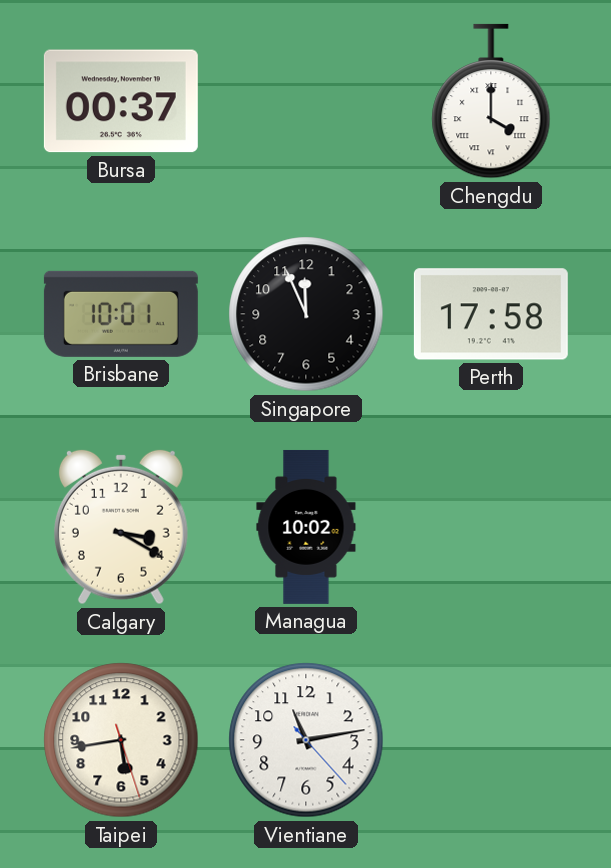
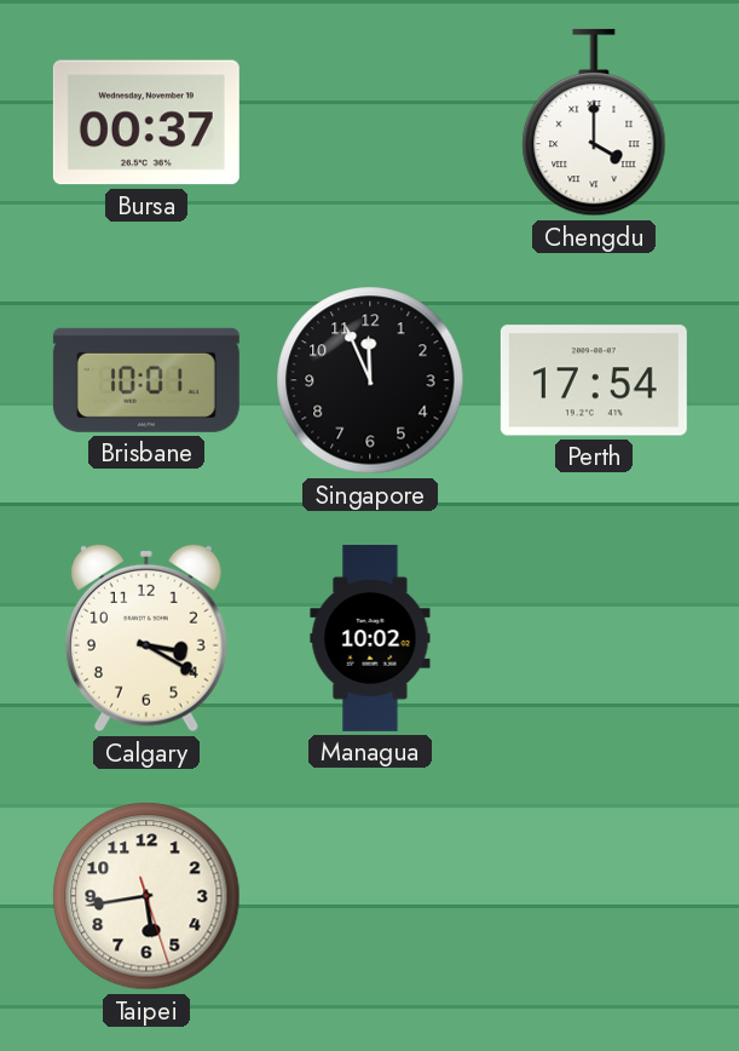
Perth: 17:58 -> 17:54
Vientiane: 11:13 -> none
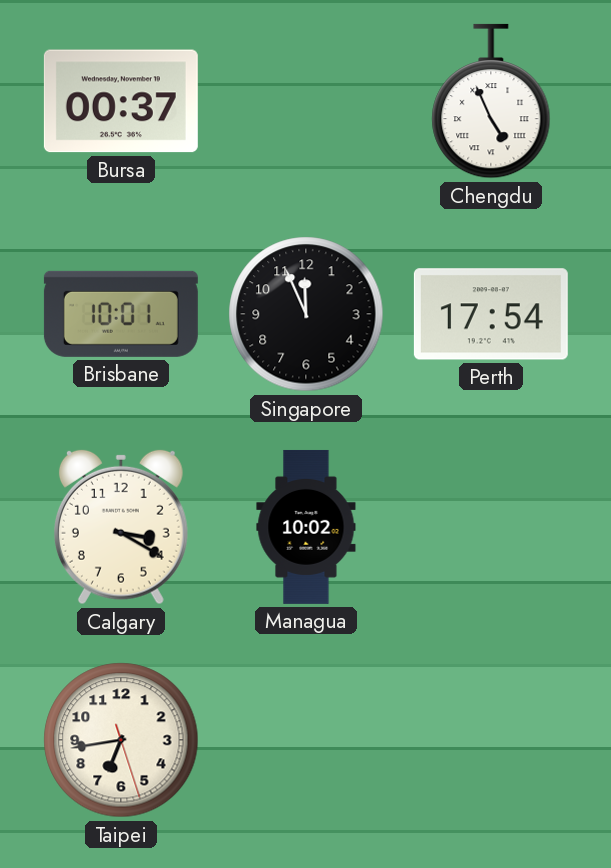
Chengdu: 4:00 -> 4:56
Taipei: 5:43 -> 6:43
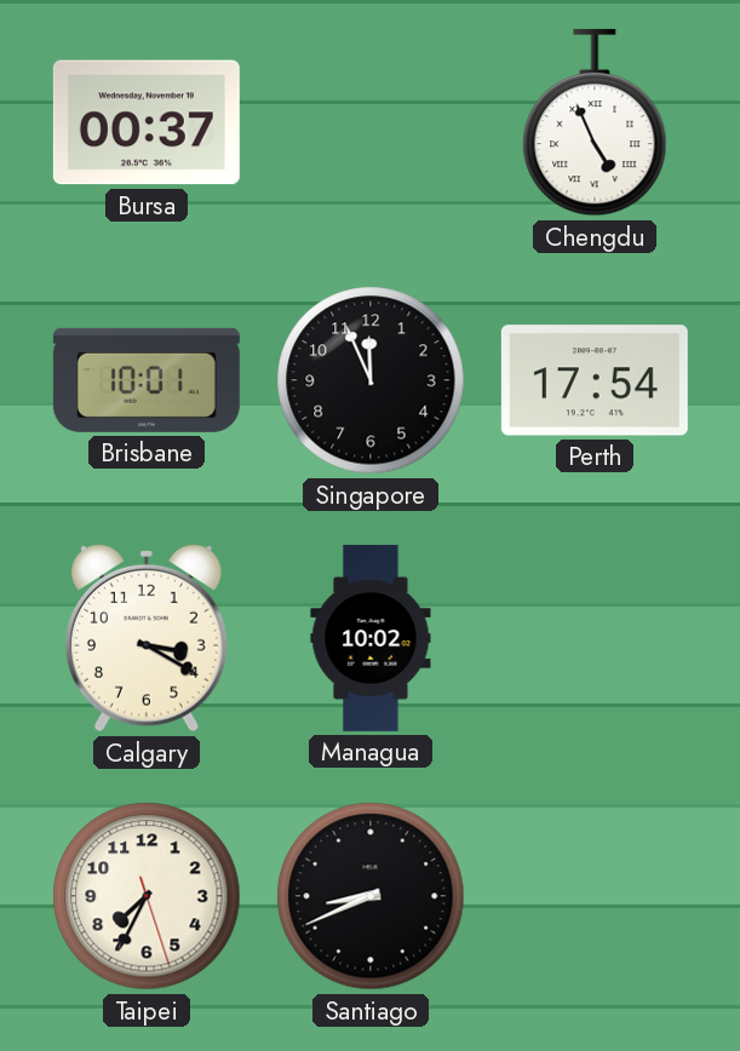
Taipei: 6:43 -> 7:34
Santiago: none -> 8:41
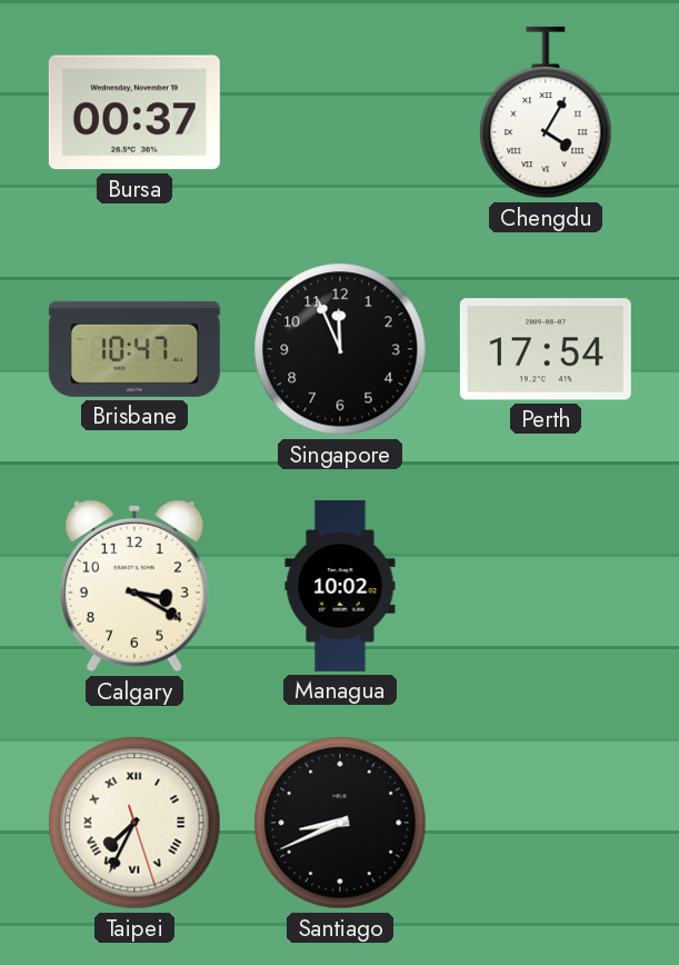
Chengdu: 4:56 -> 4:05
Brisbane: 10:01 -> 10:47
Taipei numerals: Arabic -> Roman
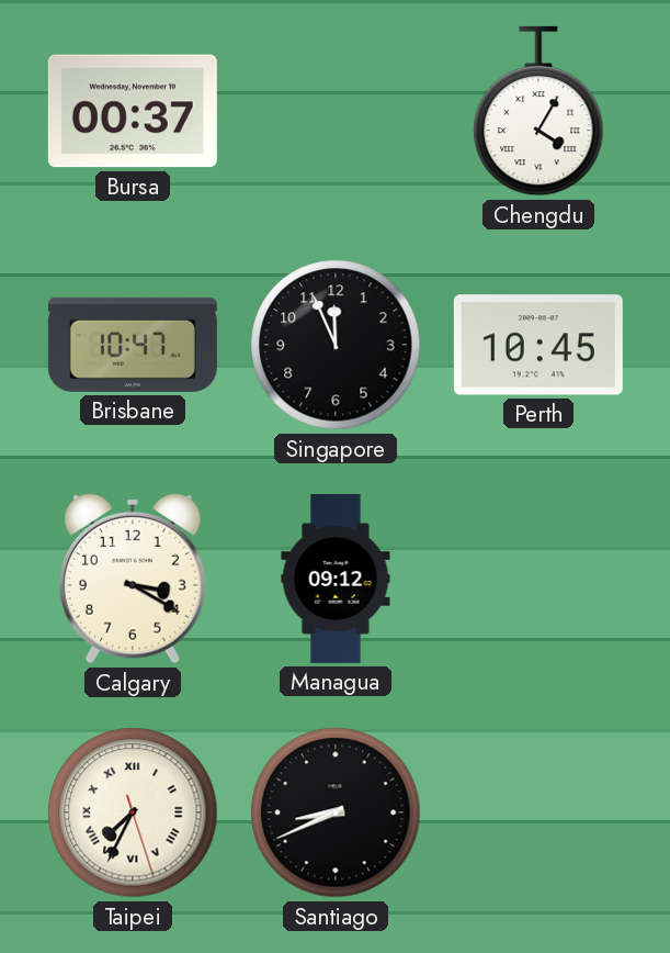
Perth: 17:54 -> 10:45
Managua: 10:02 -> 09:12
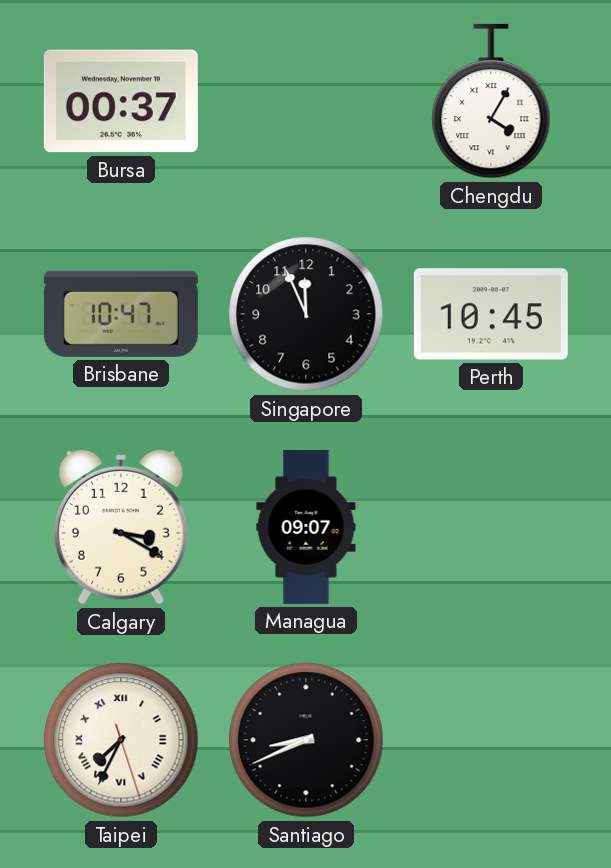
Managua: 09:12 -> 09:07
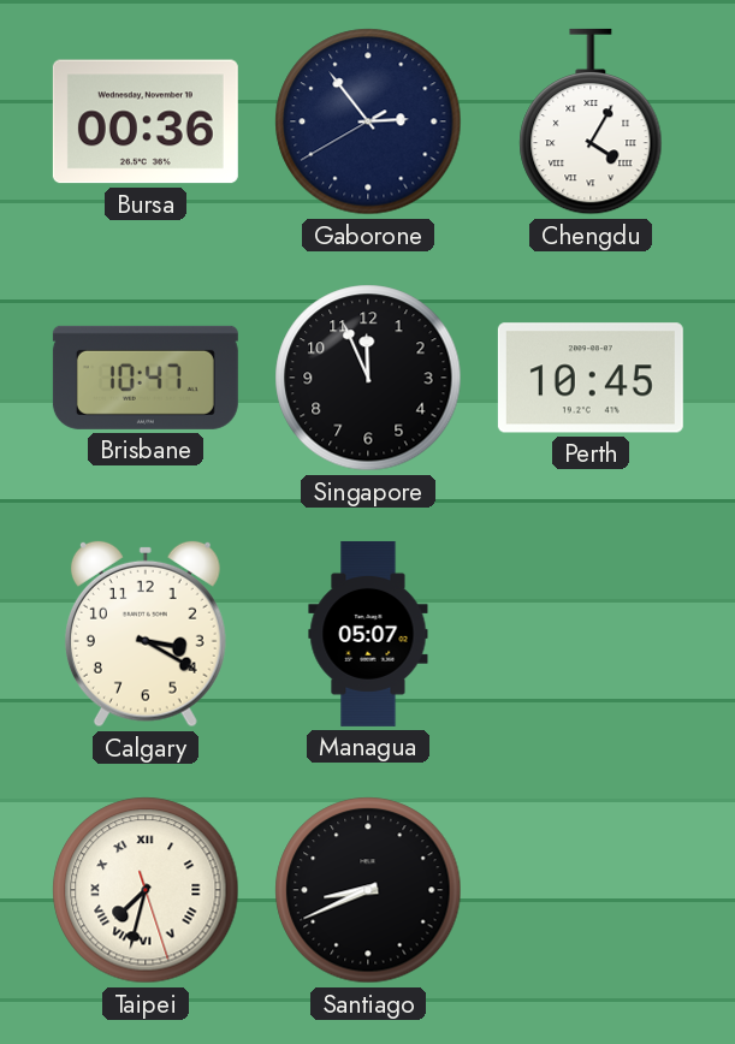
Bursa: 00:37 -> 00:36
Gaborone: none -> 2:53
Managua: 09:07 -> 05:07
Taipei: 7:34 -> 7:32
